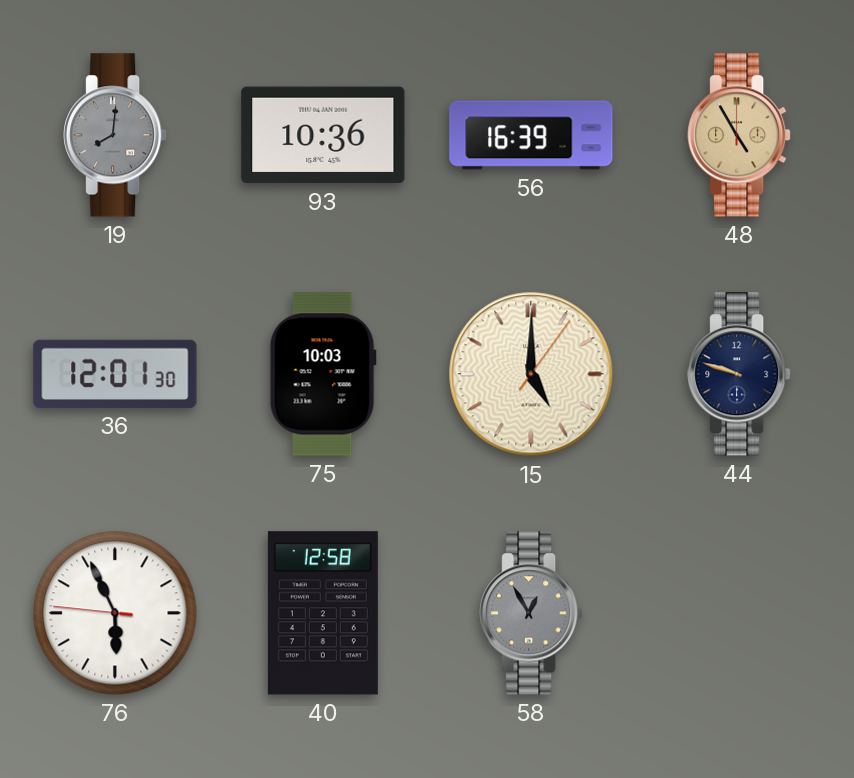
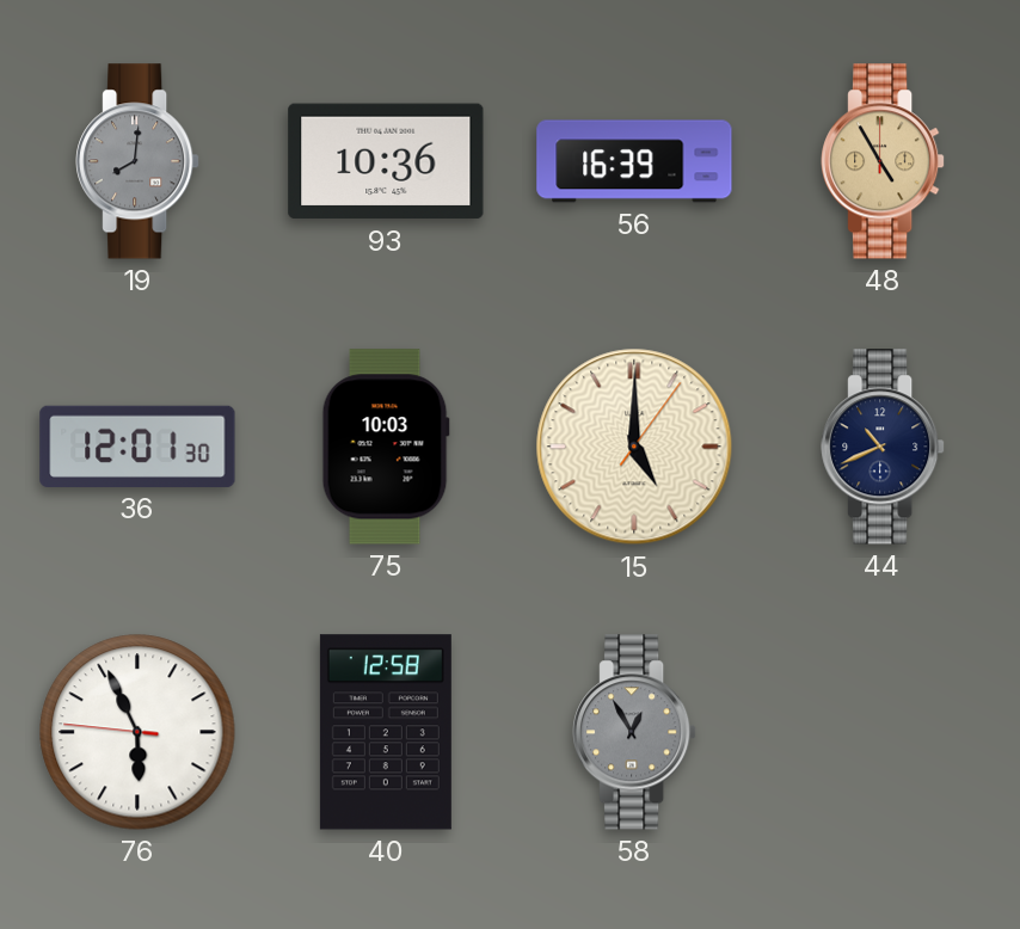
44: 9:48 -> 10:41
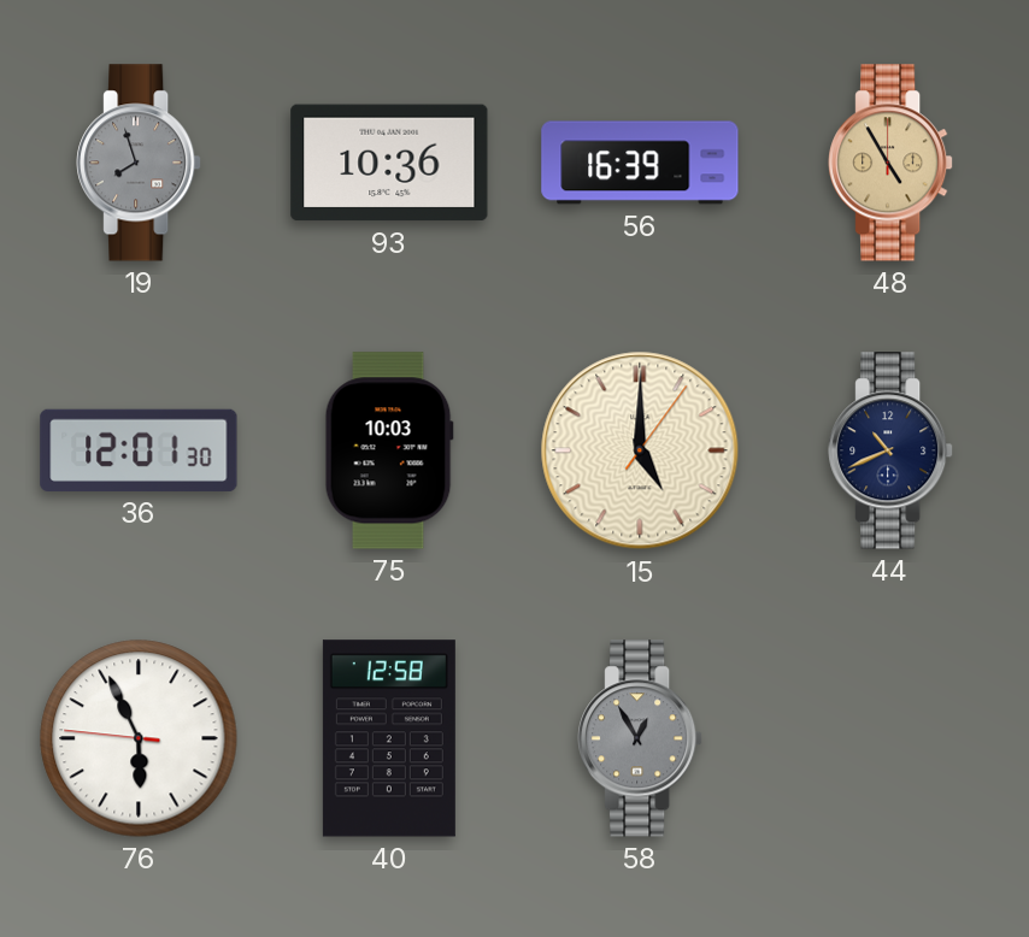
19: 8:01 -> 7:57
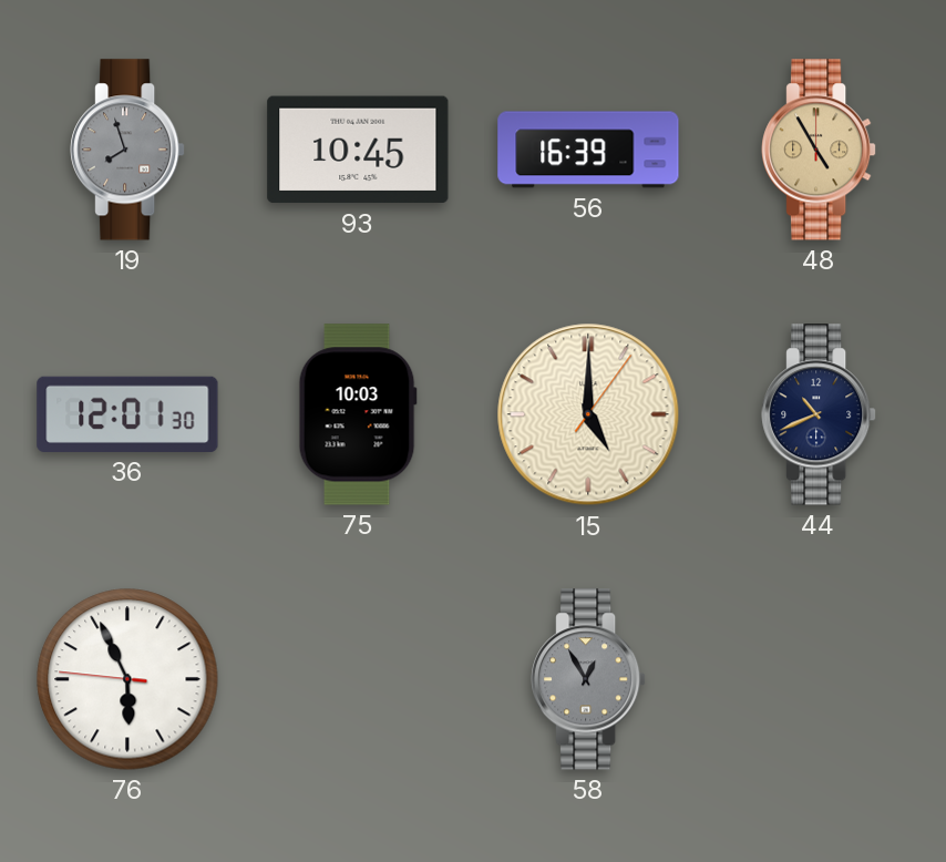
93: 10:36 -> 10:45
40: 12:58 -> none
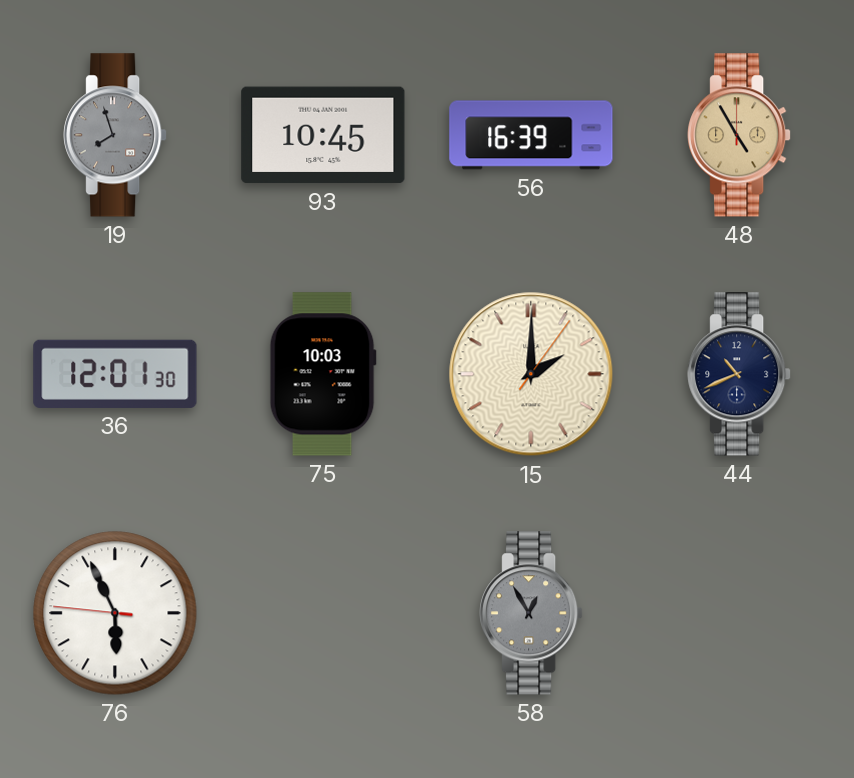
15: 5:00 -> 2:00
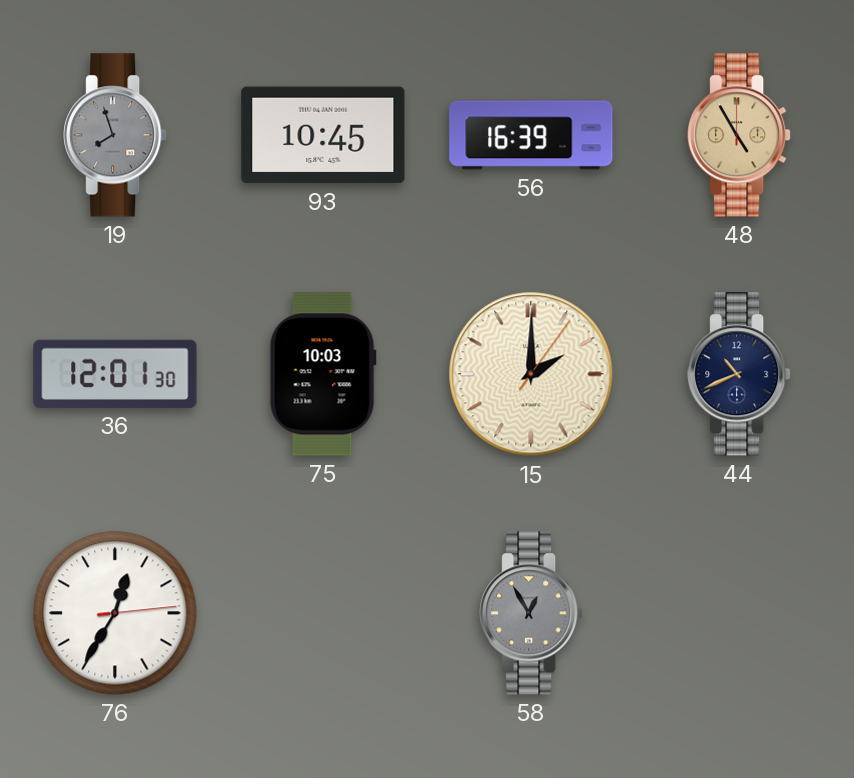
76: 5:55 -> 12:35
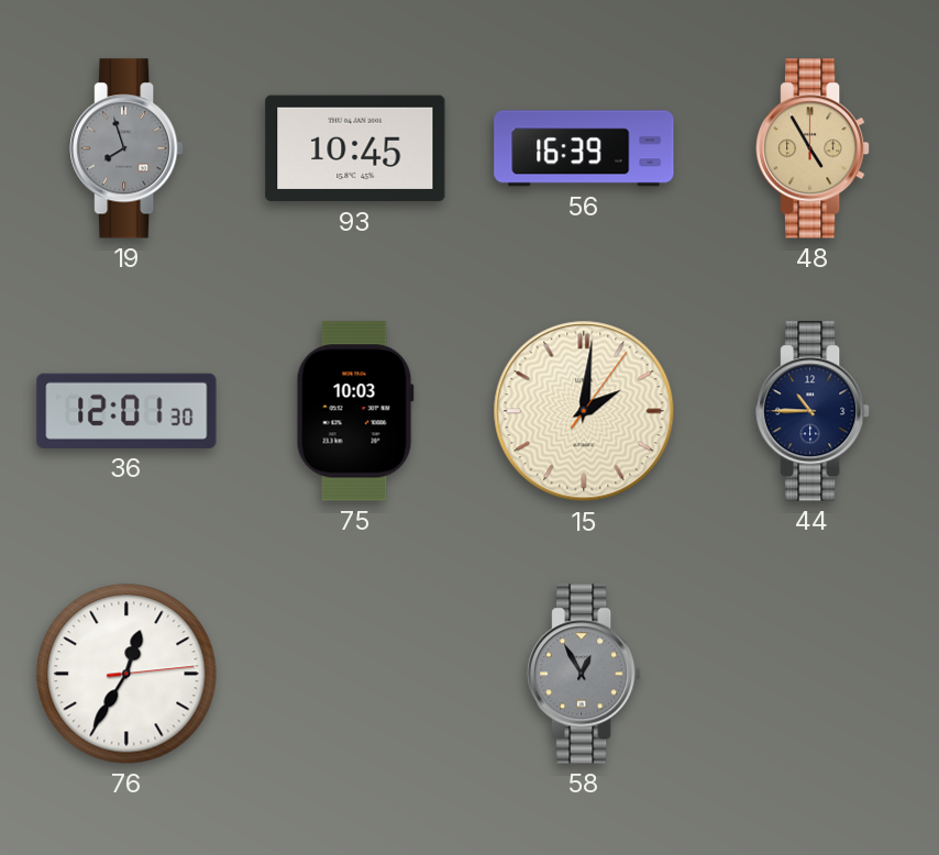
15: 2:00 -> 2:01
44: 10:41 -> 10:45
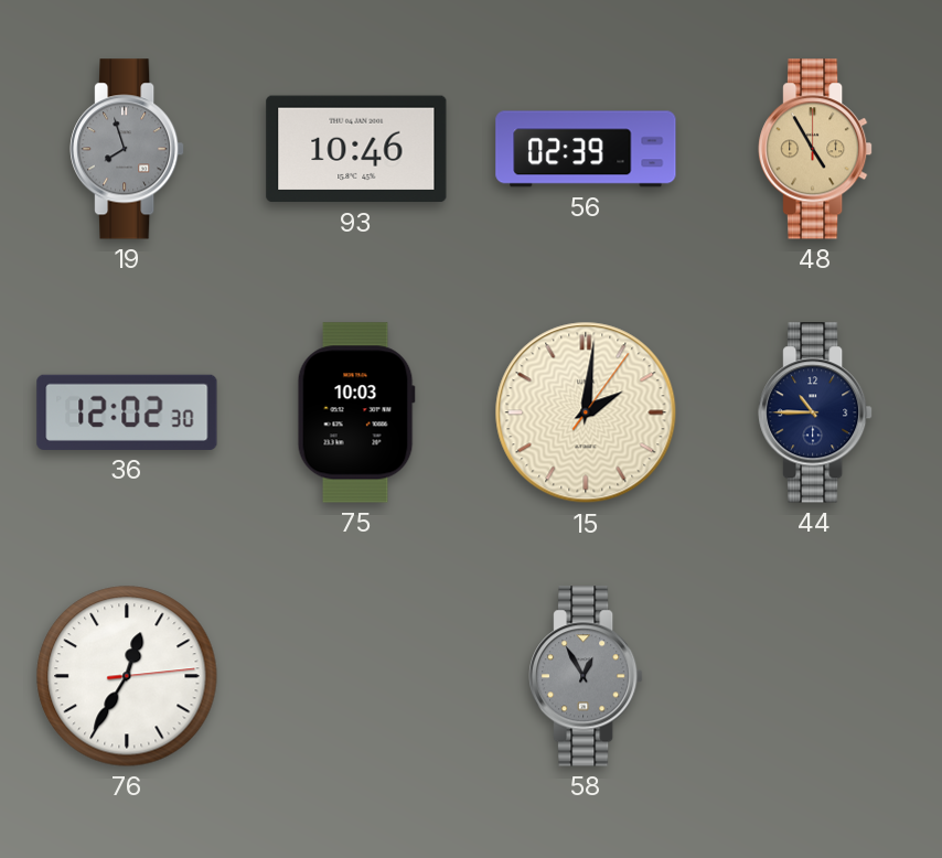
93: 10:45 -> 10:46
56: 16:39 -> 02:39
36: 12:01 -> 12:02
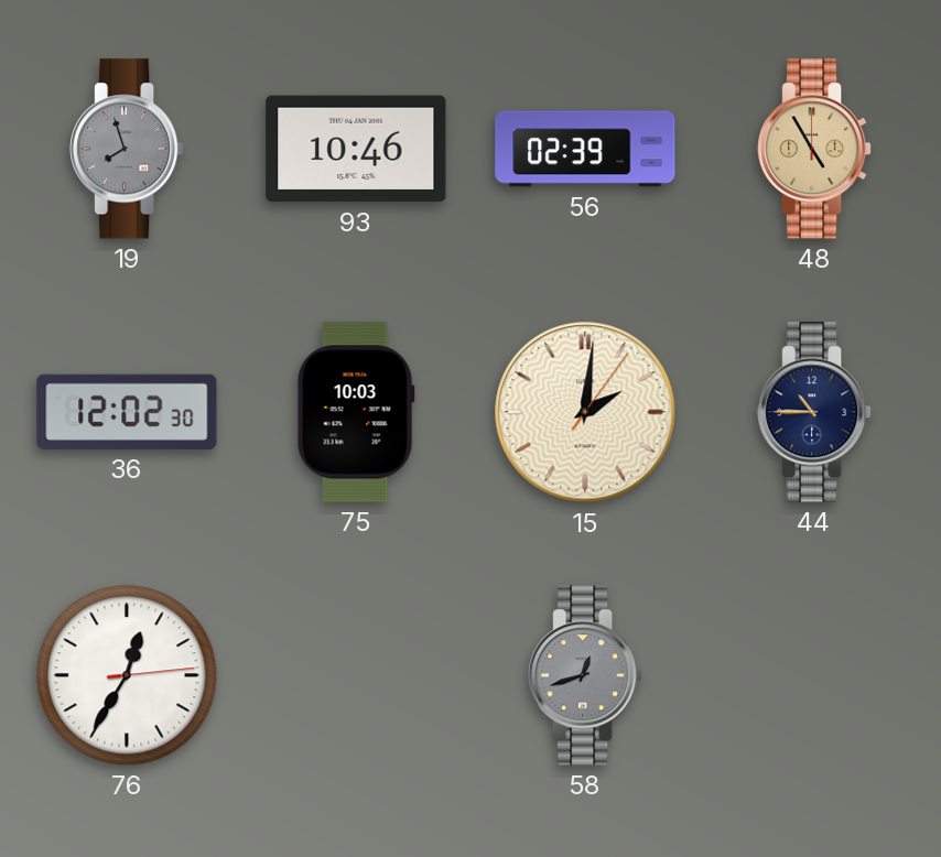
58: 12:55 -> 12:42
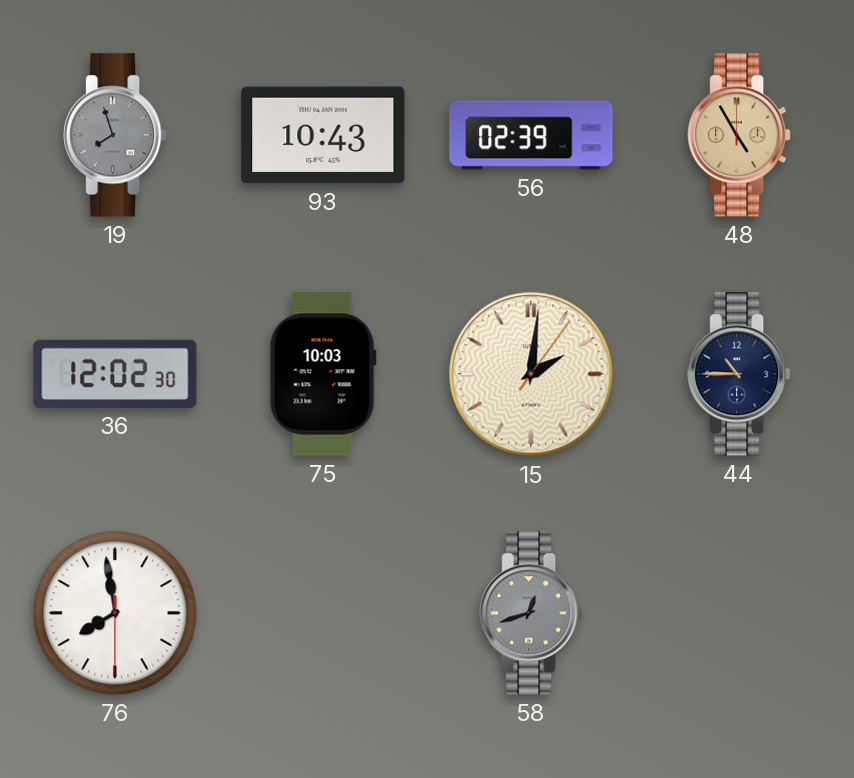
93: 10:46 -> 10:43
76: 12:35 -> 7:58
